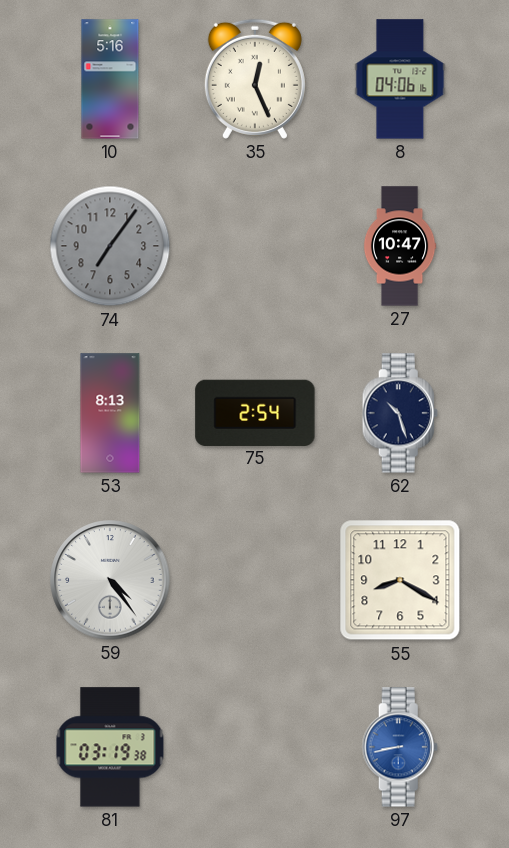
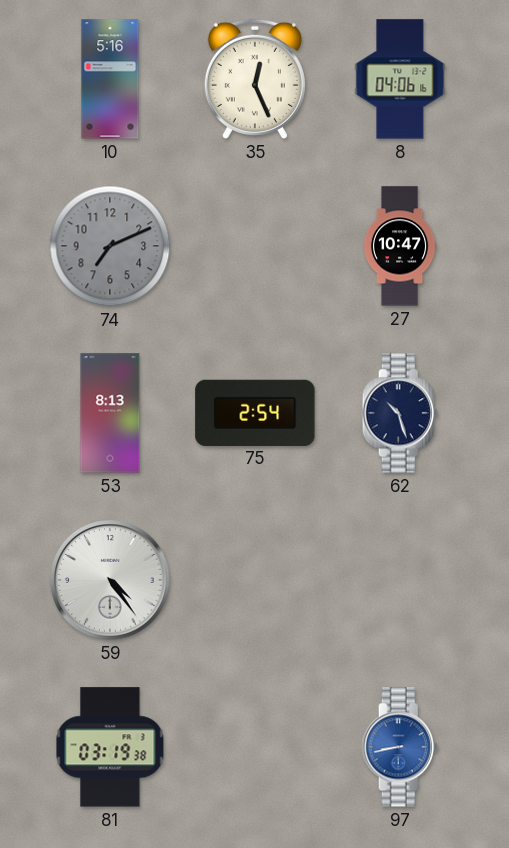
74: 7:06 -> 7:11
55: 8:20 -> none
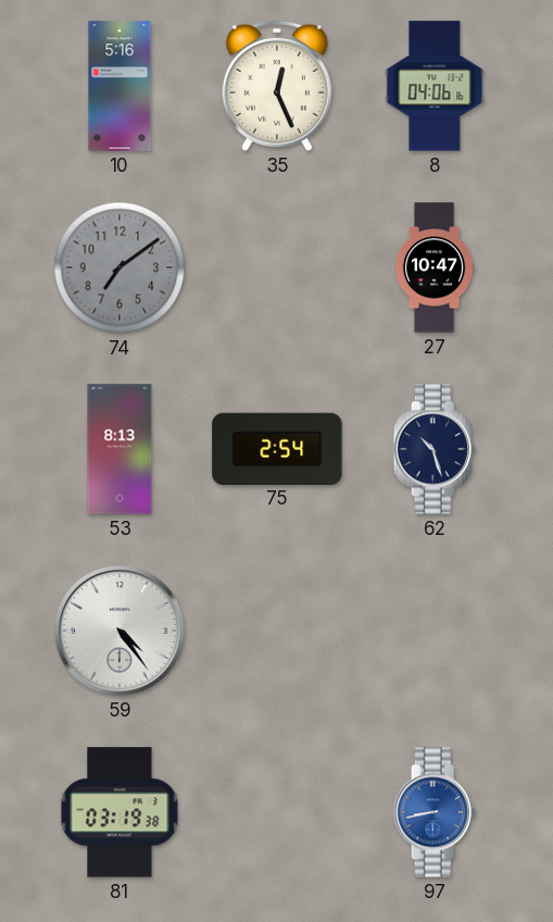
74: 7:11 -> 7:09
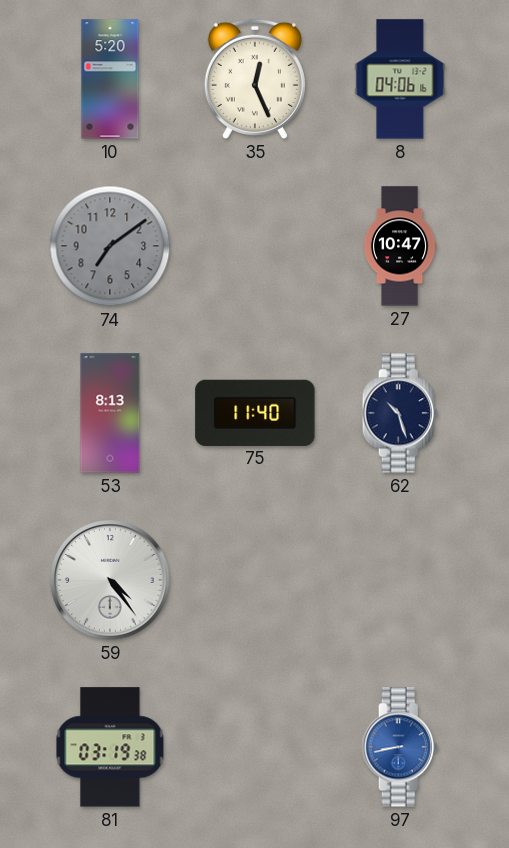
10: 5:16 -> 5:20
75: 2:54 -> 11:40
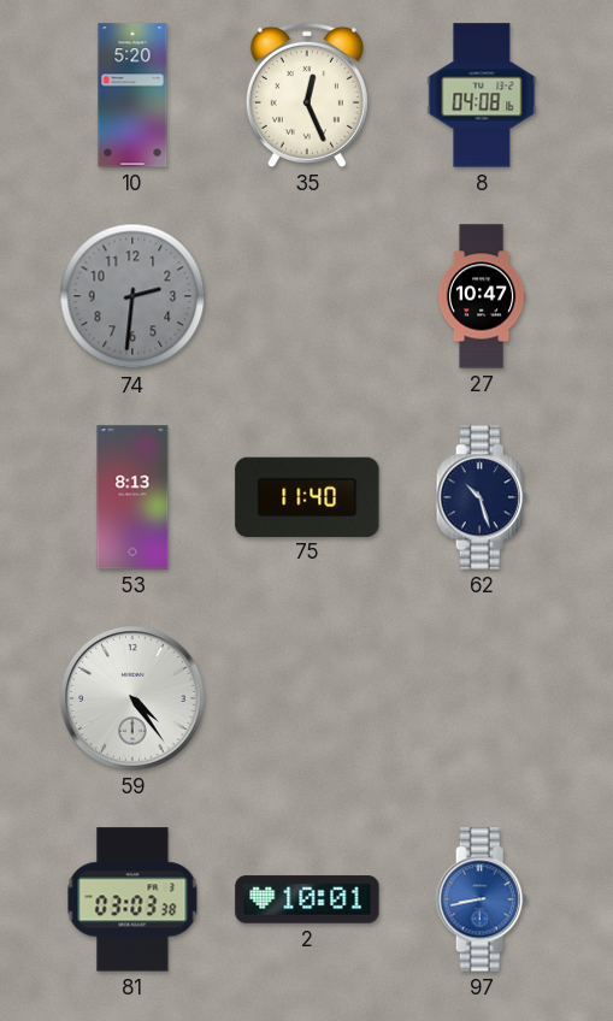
8: 04:06 -> 04:08
74: 7:09 -> 2:31
81: 03:19 -> 03:03
2: none -> 10:01
